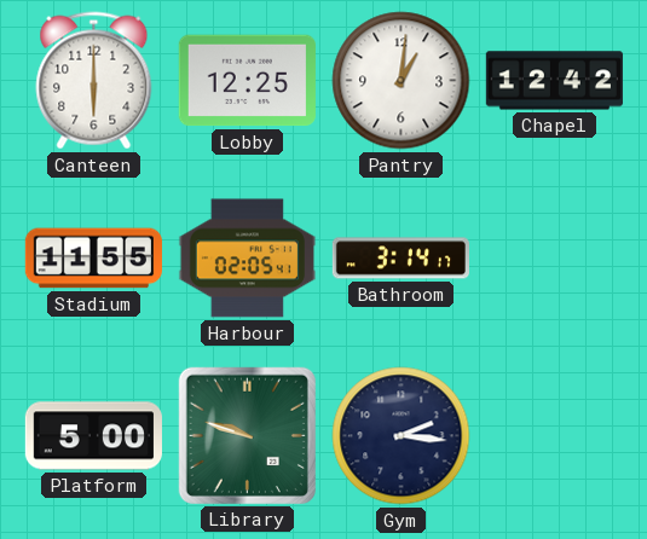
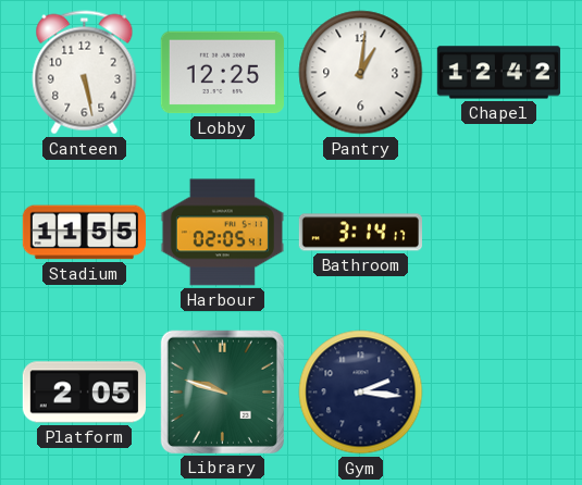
Canteen: 6:00 -> 5:28
Platform: 5:00 -> 2:05
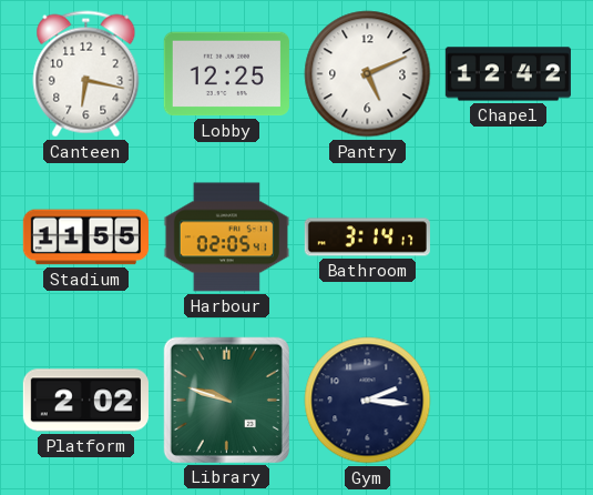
Canteen: 5:28 -> 6:17
Pantry: 1:01 -> 5:11
Platform: 2:05 -> 2:02
